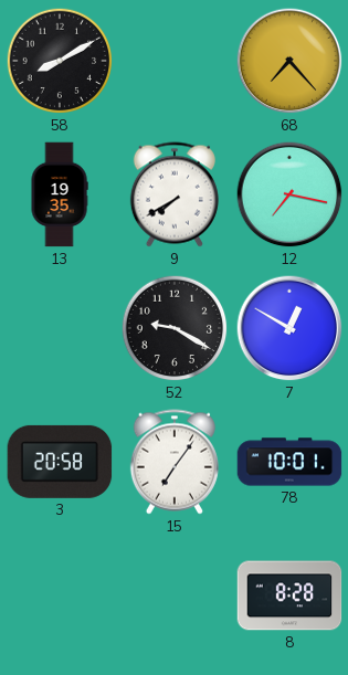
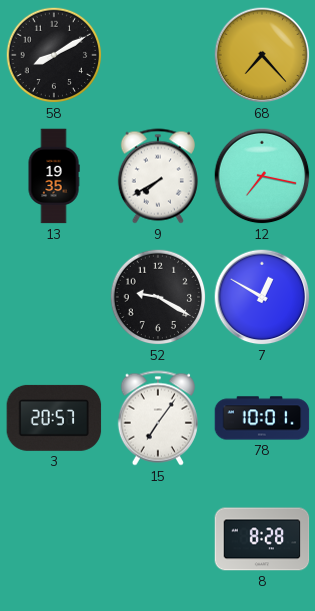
3: 20:58 -> 20:57
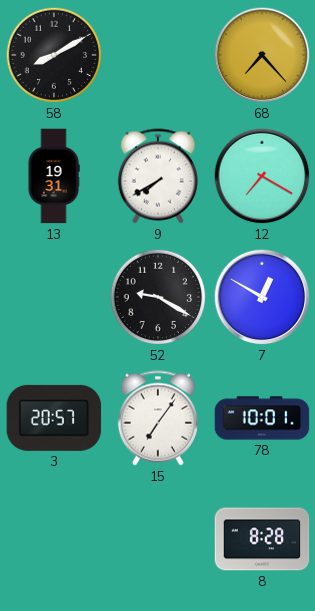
13: 19:35 -> 19:31
12: 7:17 -> 7:20
